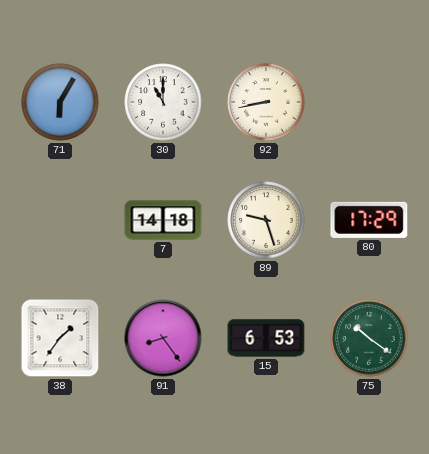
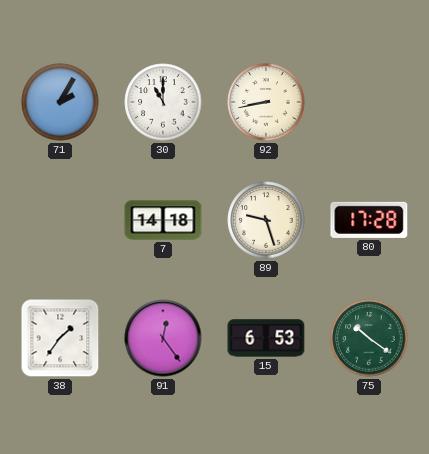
71: 6:05 -> 2:05
80: 17:29 -> 17:28
91: 8:24 -> 12:24
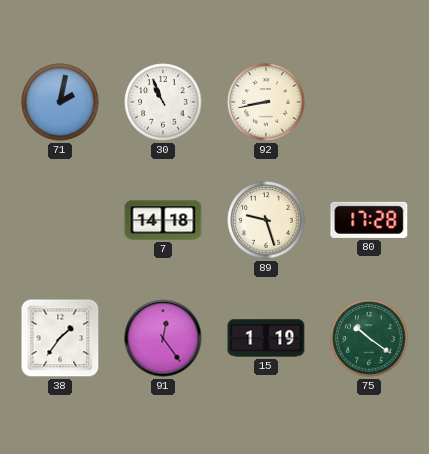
71: 2:05 -> 2:02
30: 11:00 -> 10:56
15: 6:53 -> 1:19
